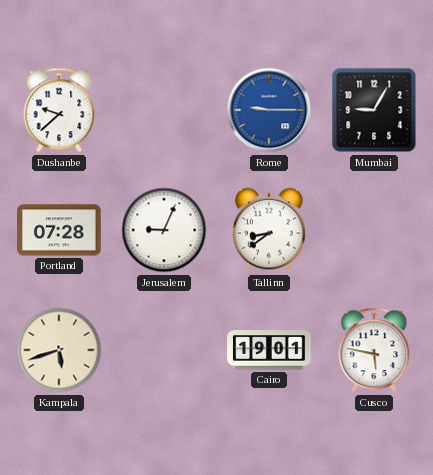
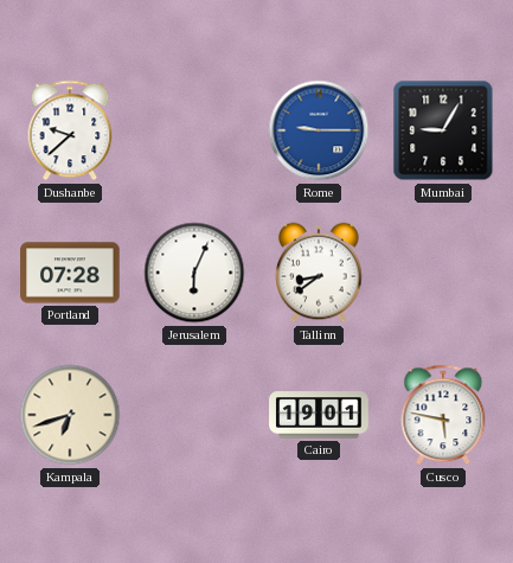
Jerusalem: 9:04 -> 6:04
Kampala: 5:42 -> 6:42
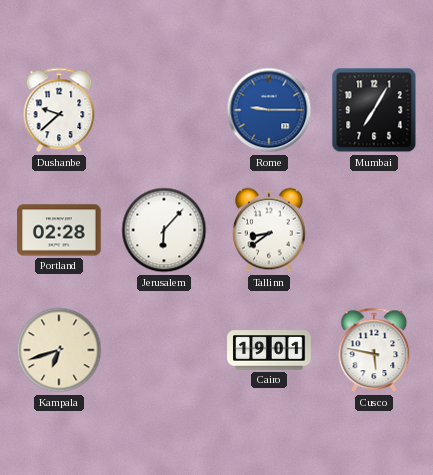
Mumbai: 9:05 -> 7:05
Portland: 07:28 -> 02:28
Jerusalem: 6:04 -> 6:07
